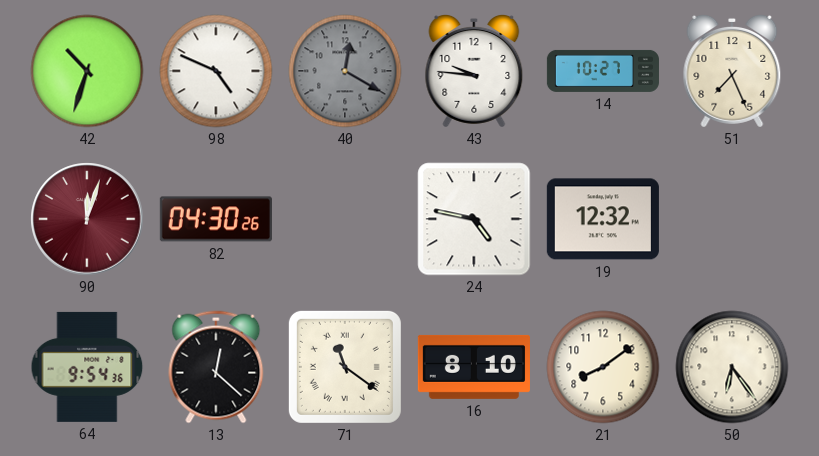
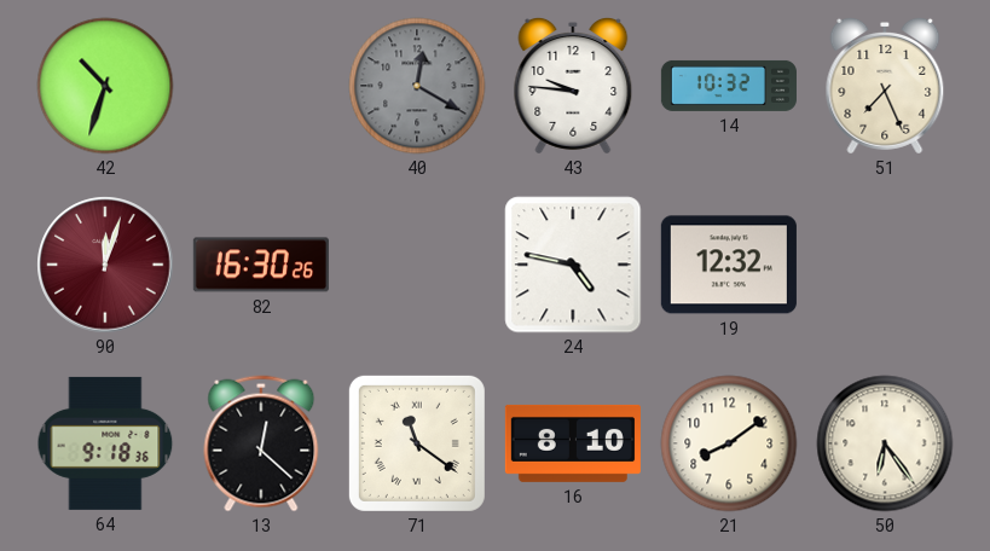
98: 4:49 -> none
14: 10:27 -> 10:32
82: 04:30 -> 16:30
64: 9:54 -> 9:18
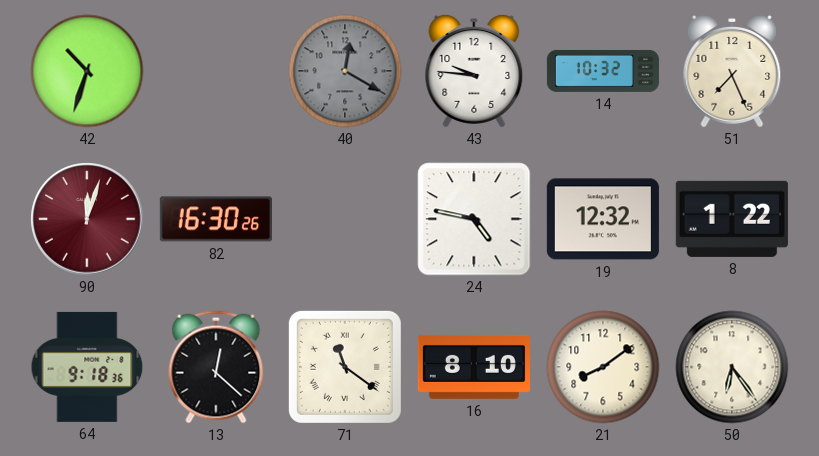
8: none -> 1:22
